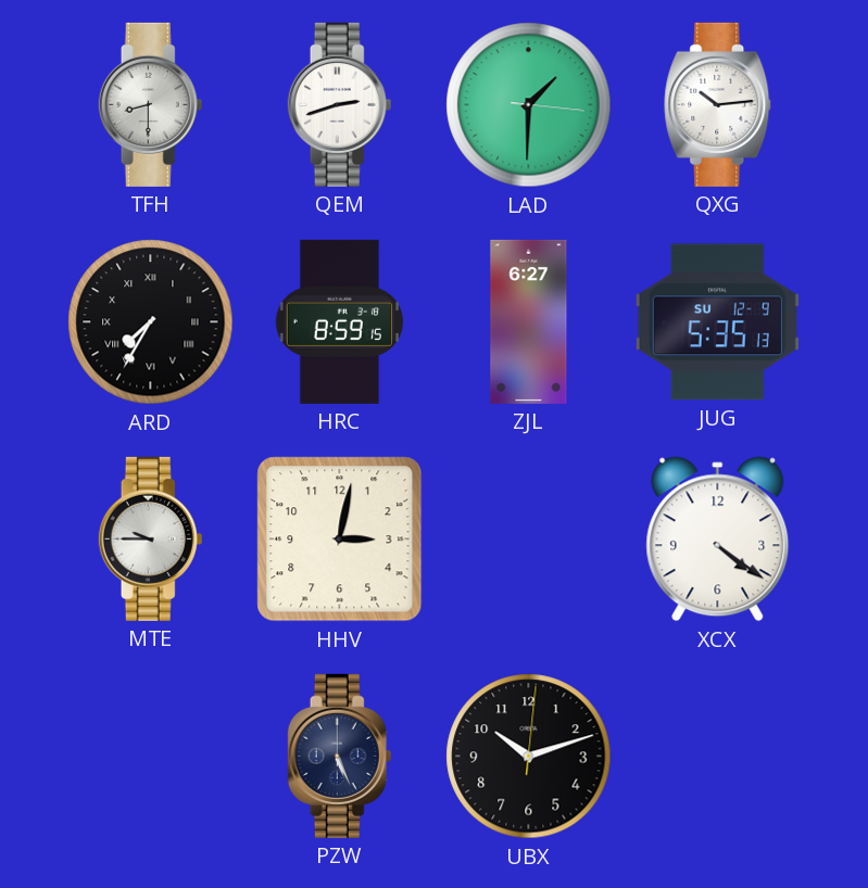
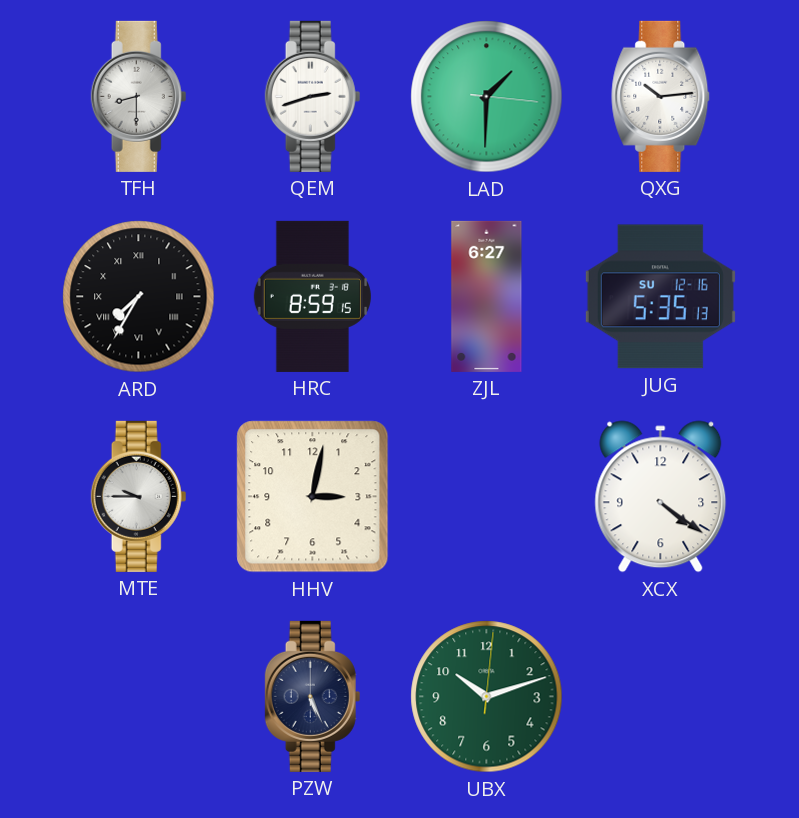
JUG date: SU 12-9 -> SU 12-16
UBX dial: black -> green
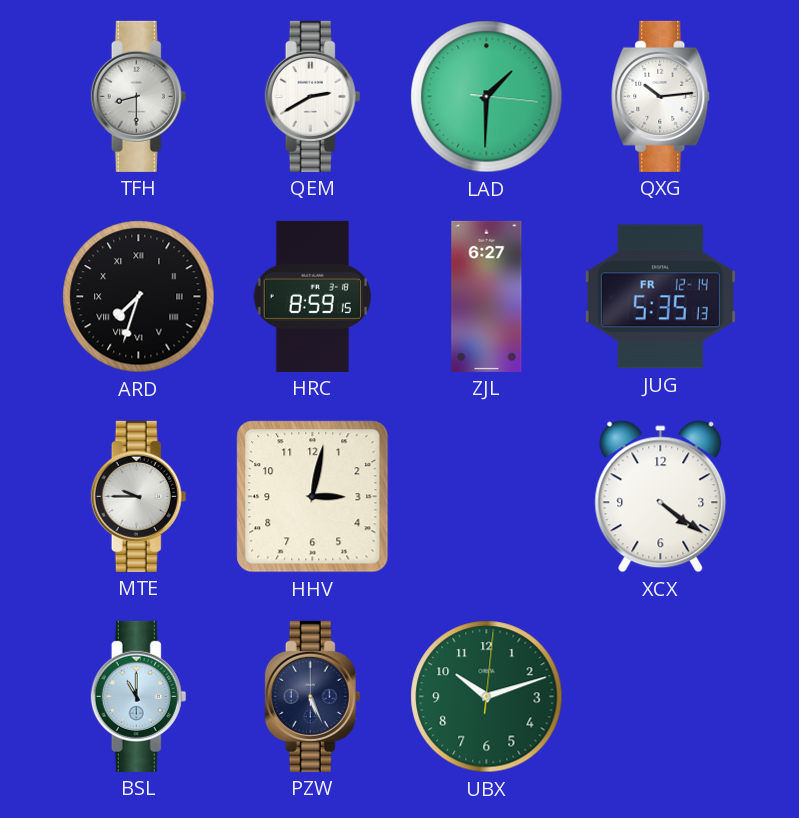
QEM: 2:42 -> 2:40
ARD: 7:35 -> 7:33
JUG date: SU 12-16 -> FR 12-14
BSL: none -> 11:00
